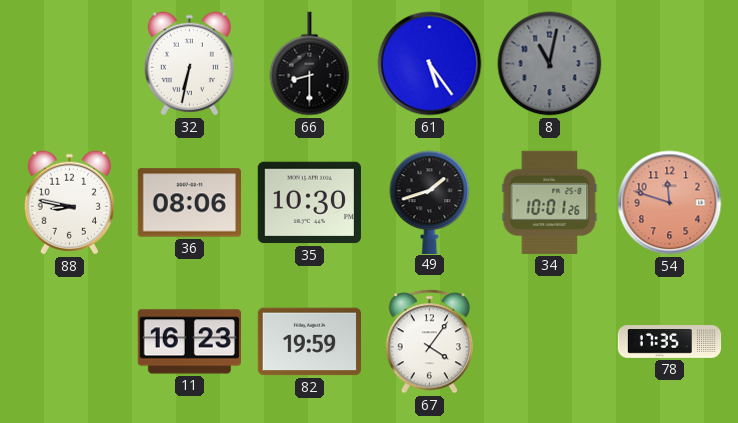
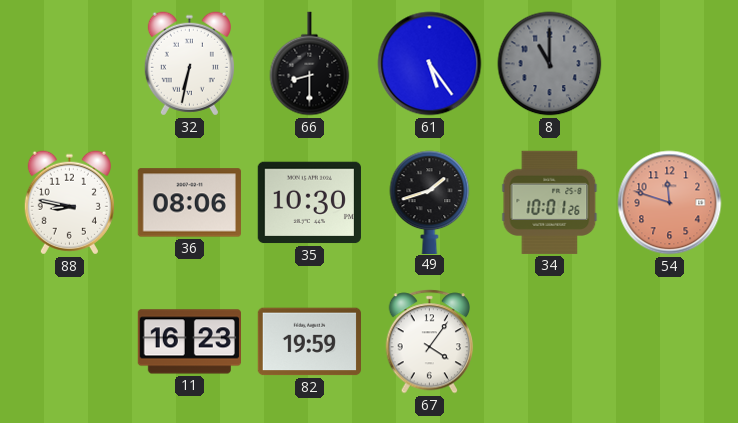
8: 11:02 -> 11:00
78: 17:35 -> none
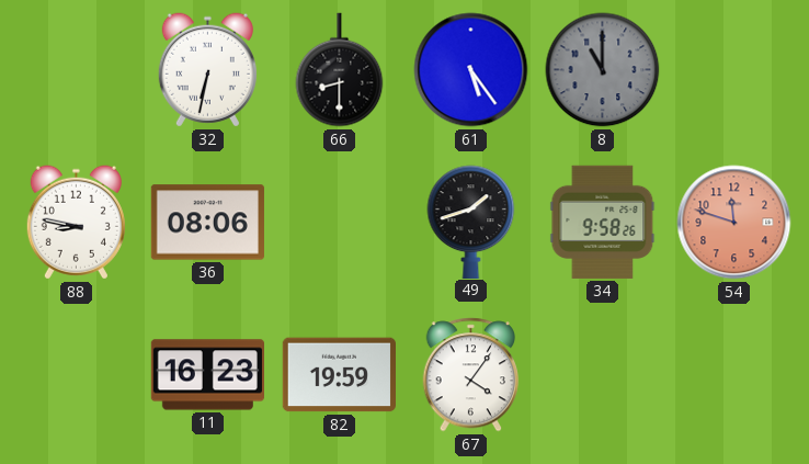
35: 10:30 -> none
34: 10:01 -> 9:58
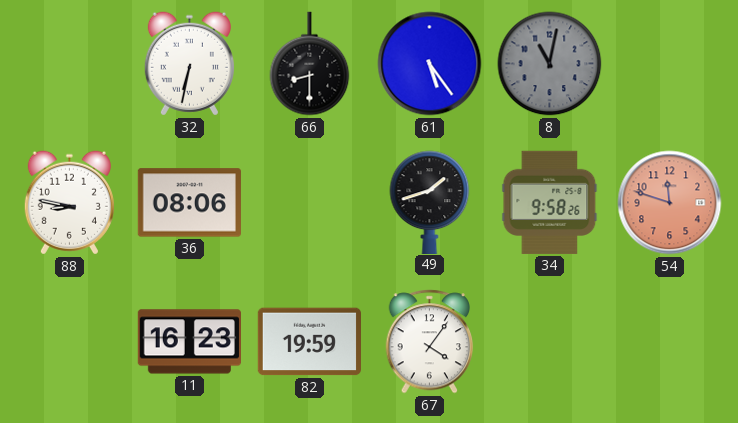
8: 11:00 -> 11:02
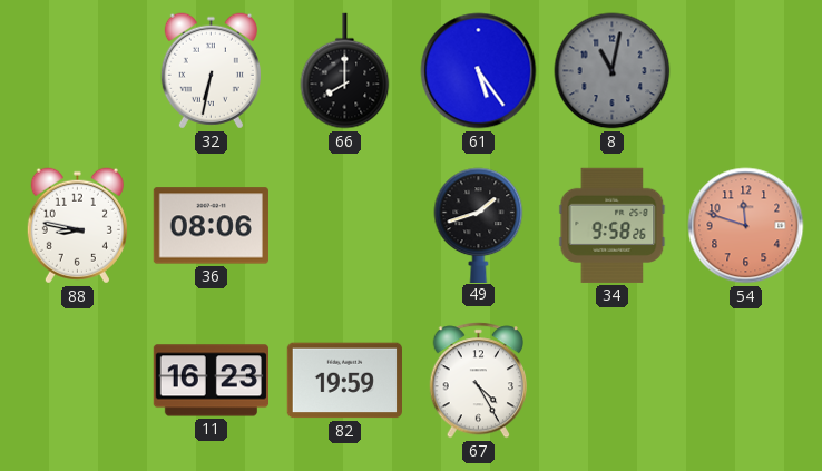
66: 8:30 -> 8:00
67: 4:06 -> 4:25
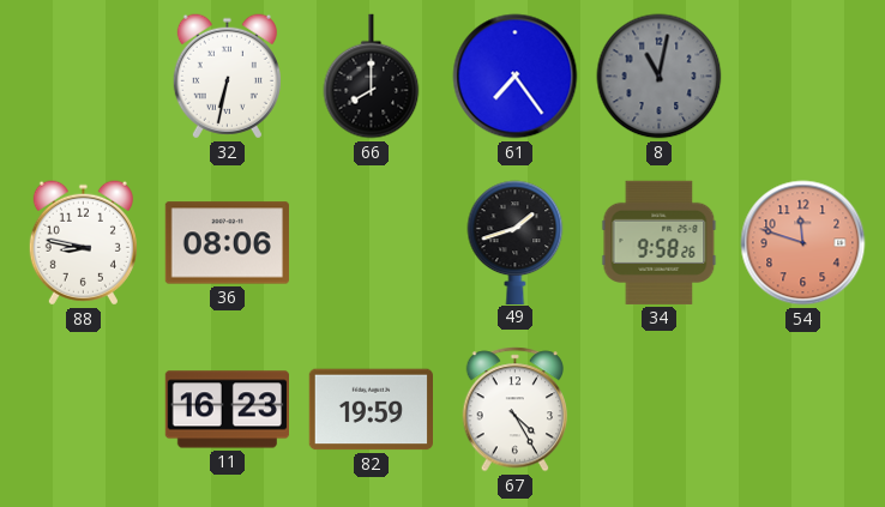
61: 5:24 -> 7:24
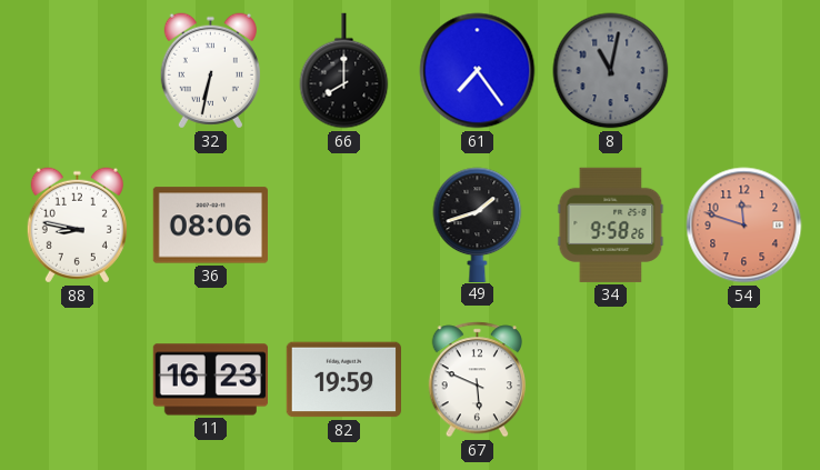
67: 4:25 -> 5:49
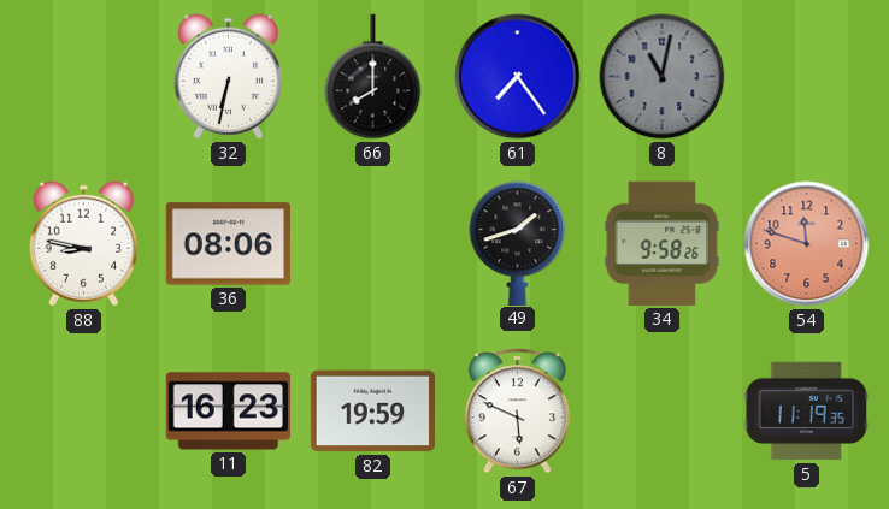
5: none -> 11:19
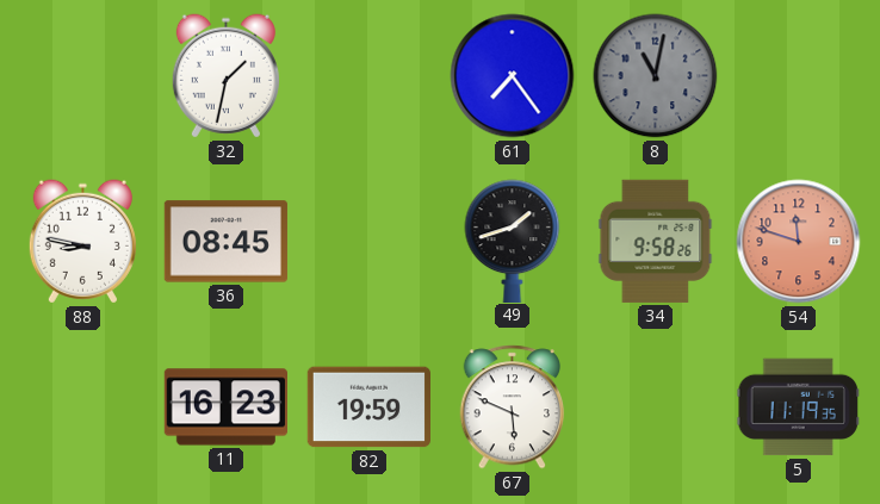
32: 6:32 -> 1:32
66: 8:00 -> none
36: 08:06 -> 08:45
